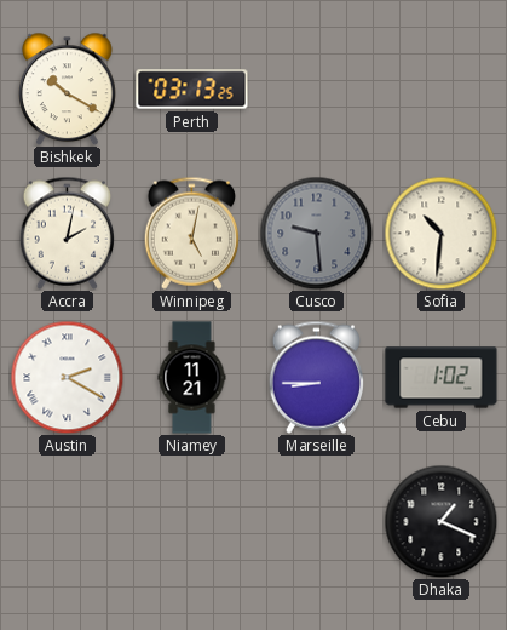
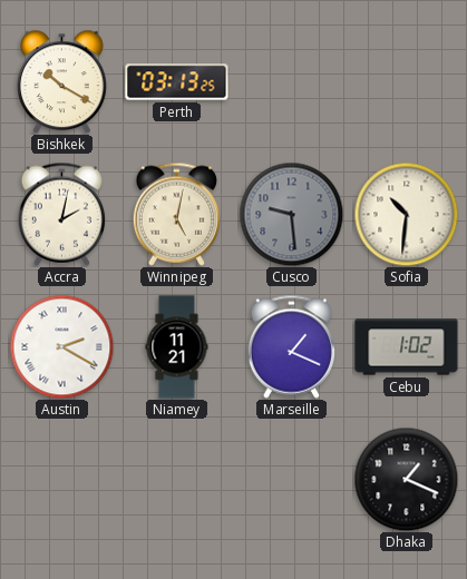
Marseille: 8:45 -> 1:19
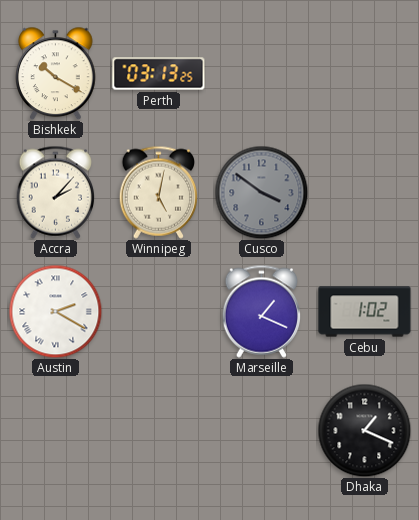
Accra: 2:02 -> 2:07
Cusco: 9:29 -> 3:51
Sofia: 10:31 -> none
Niamey: 11:21 -> none
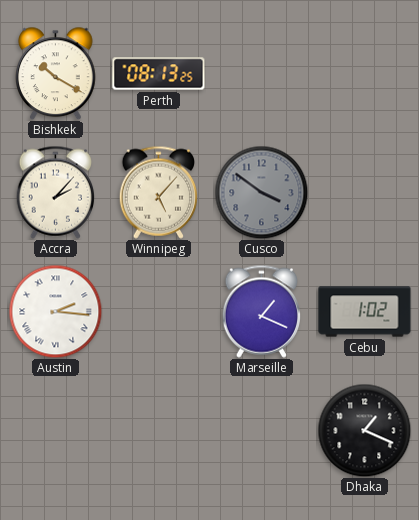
Perth: 03:13 -> 08:13
Winnipeg: 5:02 -> 5:07
Austin: 2:20 -> 2:16
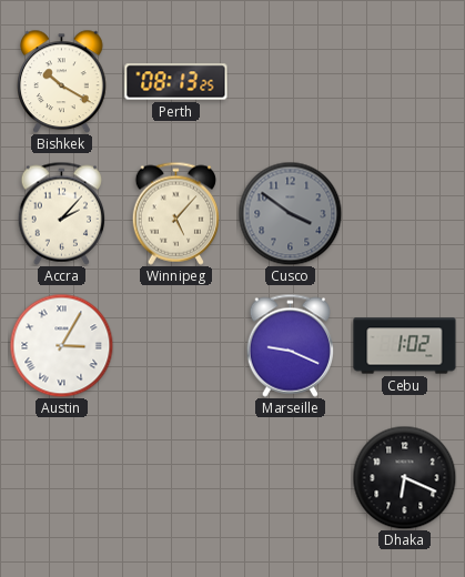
Austin: 2:16 -> 3:05
Marseille: 1:19 -> 9:19
Dhaka: 1:19 -> 6:19
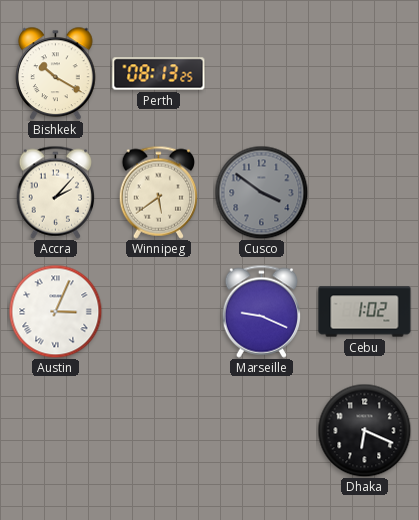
Winnipeg: 5:07 -> 5:39
Austin: 3:05 -> 3:04
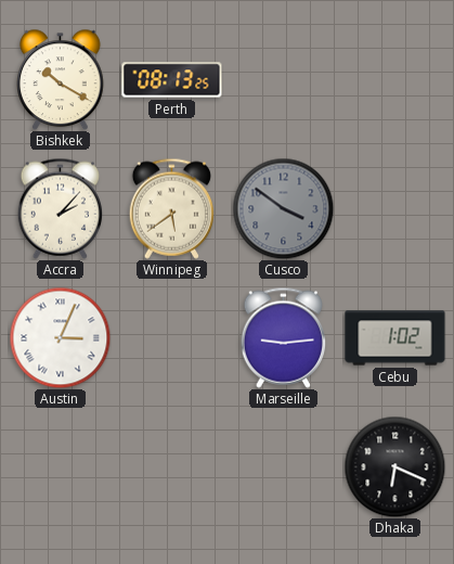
Marseille: 9:19 -> 9:14
